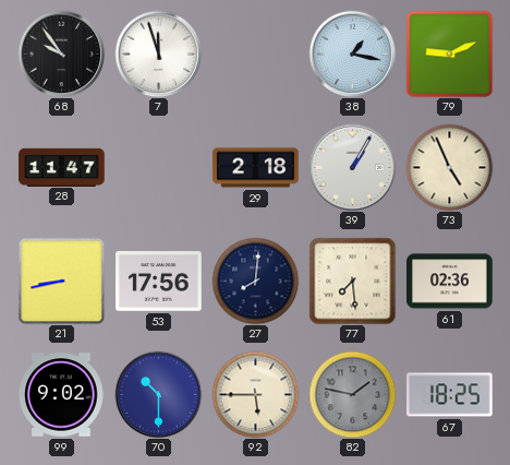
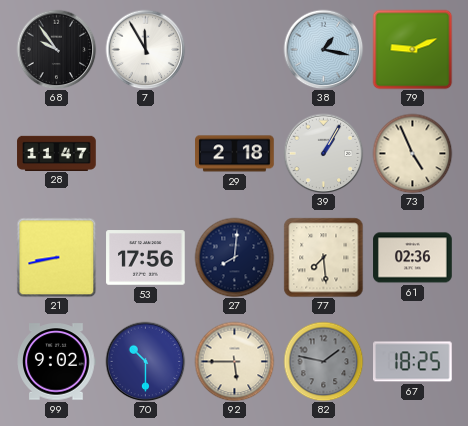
7: 11:57 -> 11:55
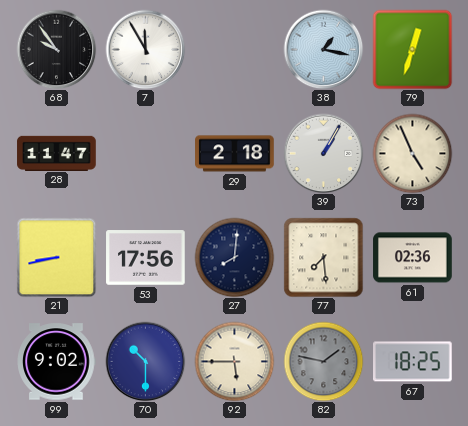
79: 9:11 -> 12:33
